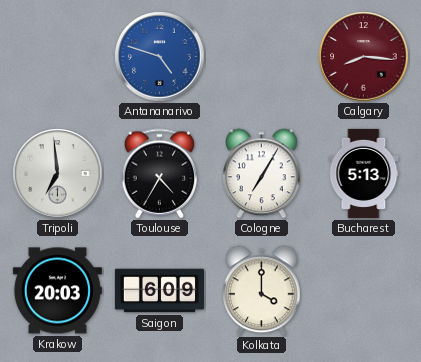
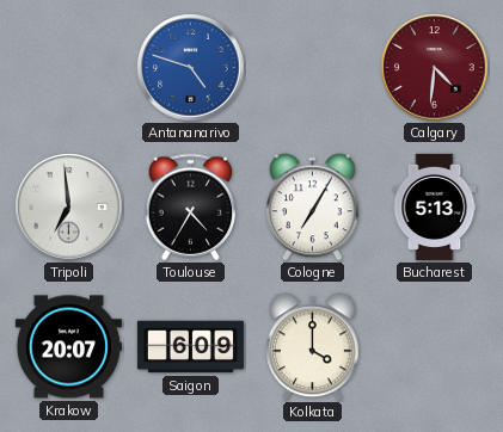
Calgary: 8:16 -> 4:31
Krakow: 20:03 -> 20:07
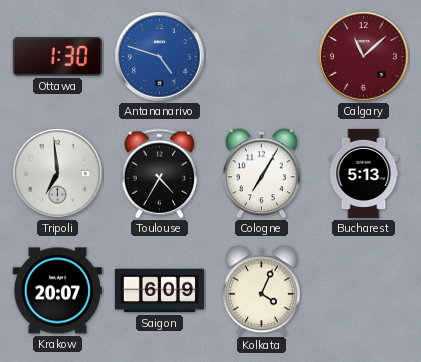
Ottawa: none -> 1:30
Calgary: 4:31 -> 11:08
Kolkata: 4:00 -> 4:04
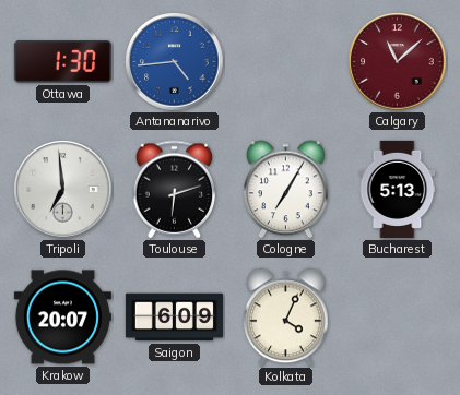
Antananarivo: 4:48 -> 4:44
Toulouse: 4:35 -> 6:12
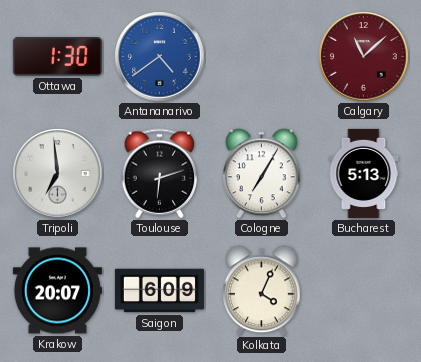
Antananarivo: 4:44 -> 4:39
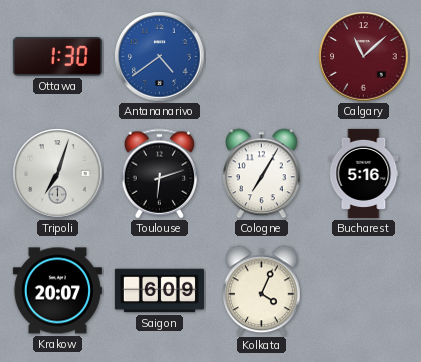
Tripoli: 6:59 -> 7:03
Bucharest: 5:13 -> 5:16
